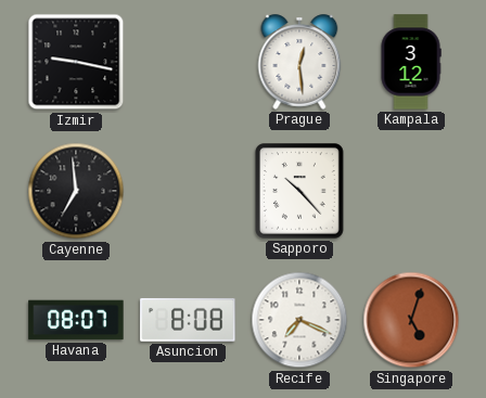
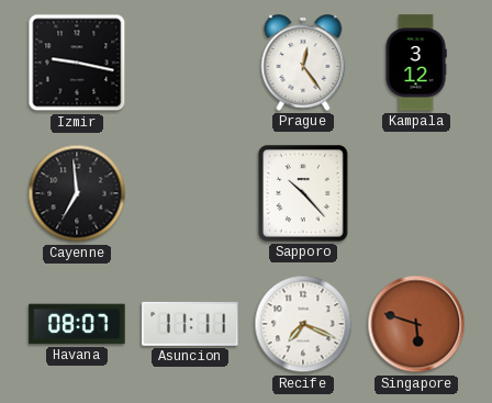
Prague: 12:29 -> 12:24
Asuncion: 8:08 -> 11:11
Singapore: 5:03 -> 5:48
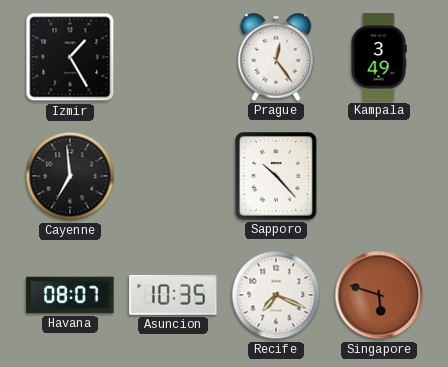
Izmir: 9:17 -> 1:25
Kampala: 3:12 -> 3:49
Asuncion: 11:11 -> 10:35
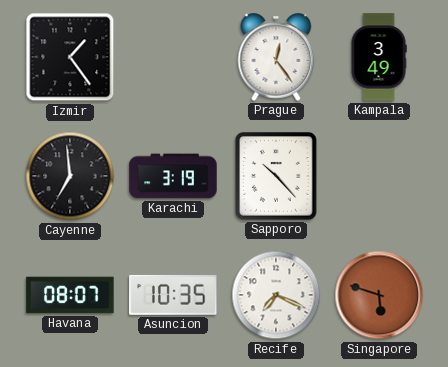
Izmir: 1:25 -> 1:24
Karachi: none -> 3:19
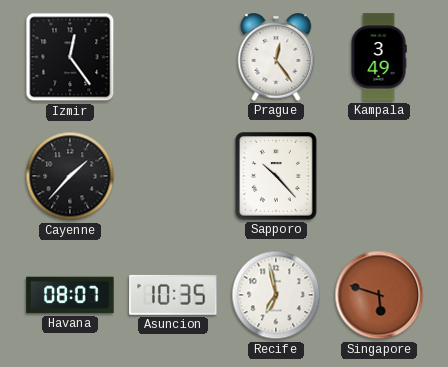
Izmir: 1:24 -> 12:24
Cayenne: 6:59 -> 1:37
Karachi: 3:19 -> none
Recife: 7:19 -> 6:58
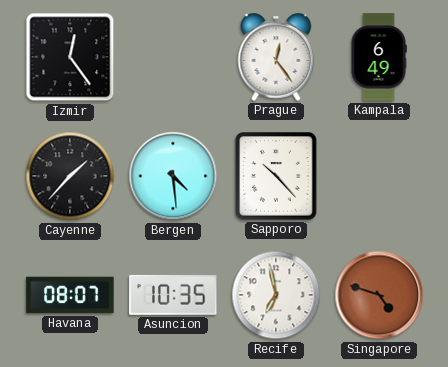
Kampala: 3:49 -> 6:49
Bergen: none -> 4:29
Singapore: 5:48 -> 4:48
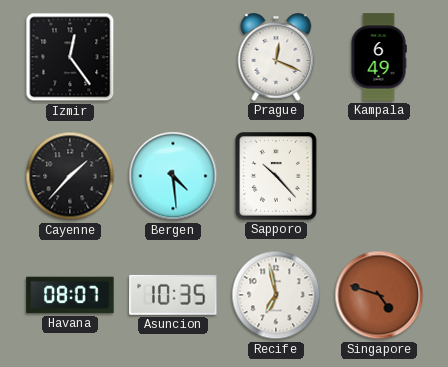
Prague: 12:24 -> 12:19
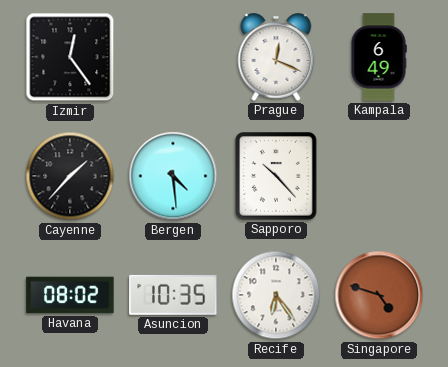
Havana: 08:07 -> 08:02
Recife: 6:58 -> 6:24
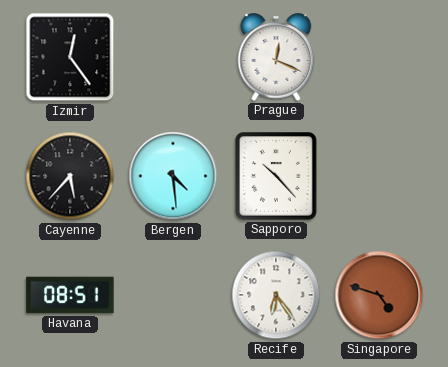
Kampala: 6:49 -> none
Cayenne: 1:37 -> 5:37
Havana: 08:02 -> 08:51
Asuncion: 10:35 -> none
